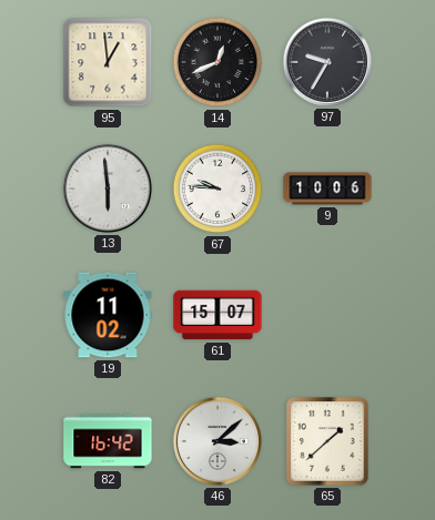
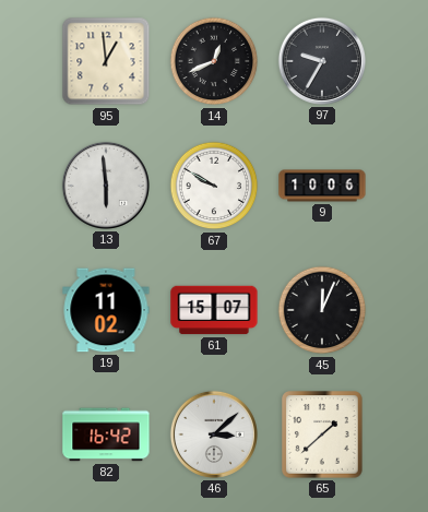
67: 9:46 -> 9:50
45: none -> 12:04
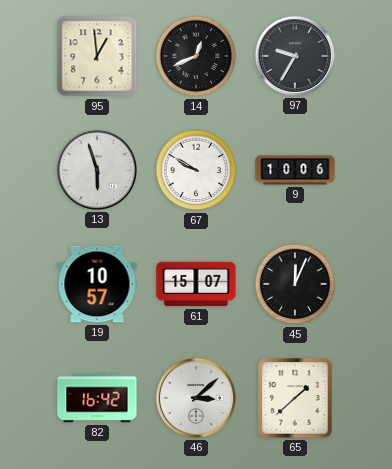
13: 5:59 -> 5:57
19: 11:02 -> 10:57
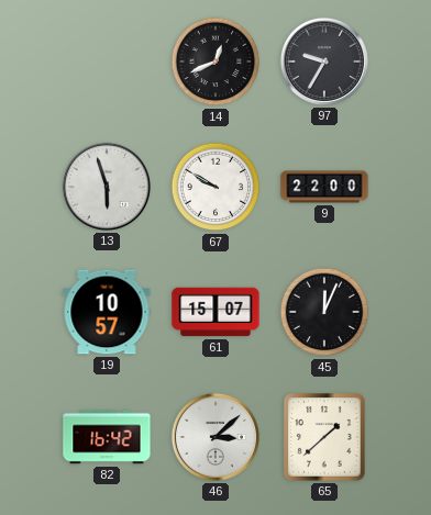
95: 12:59 -> none
9: 10:06 -> 22:00
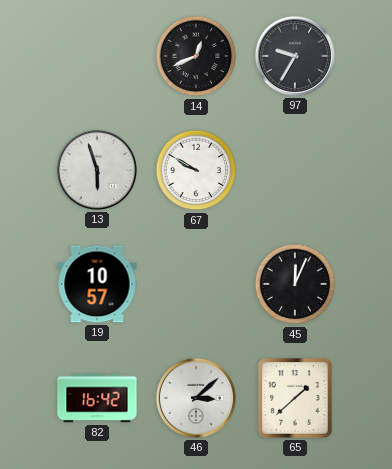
9: 22:00 -> none
61: 15:07 -> none
